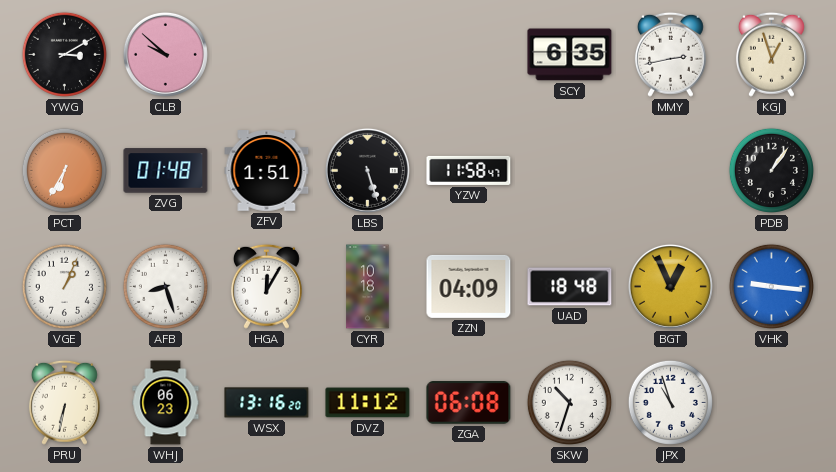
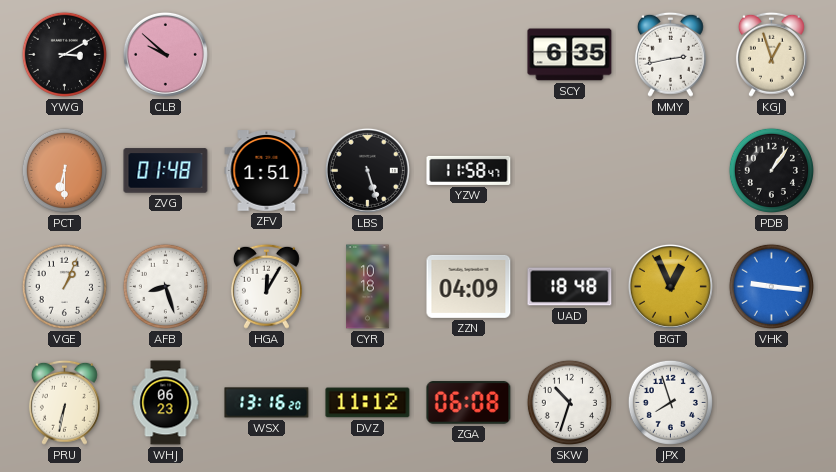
PCT: 6:35 -> 6:30
JPX: 10:57 -> 7:57
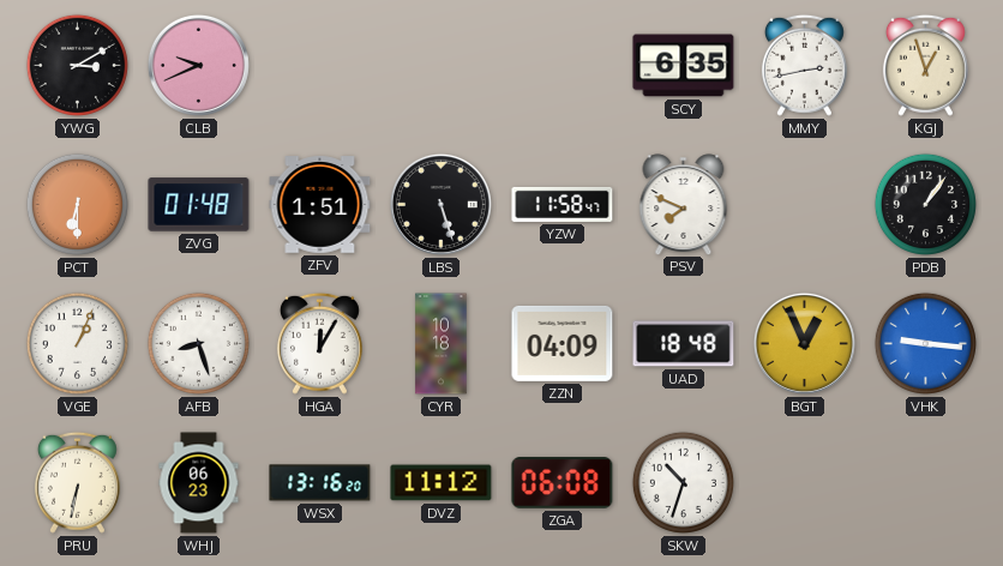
CLB: 9:52 -> 9:41
PSV: none -> 7:49
JPX: 7:57 -> none
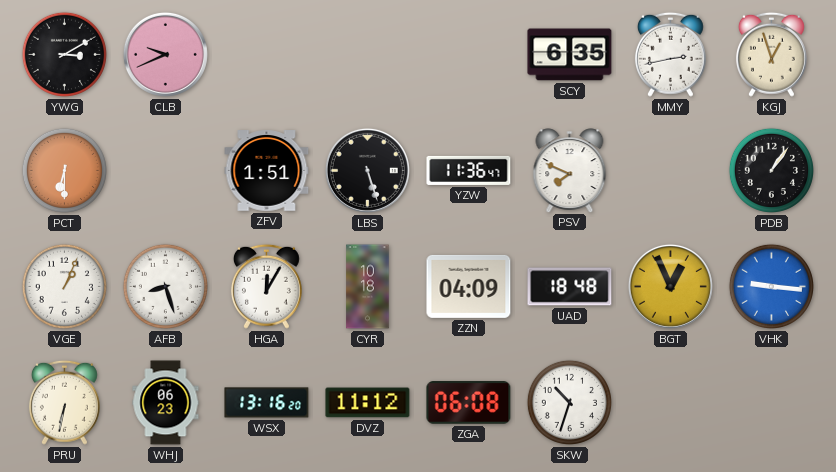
ZVG: 01:48 -> none
YZW: 11:58 -> 11:36
